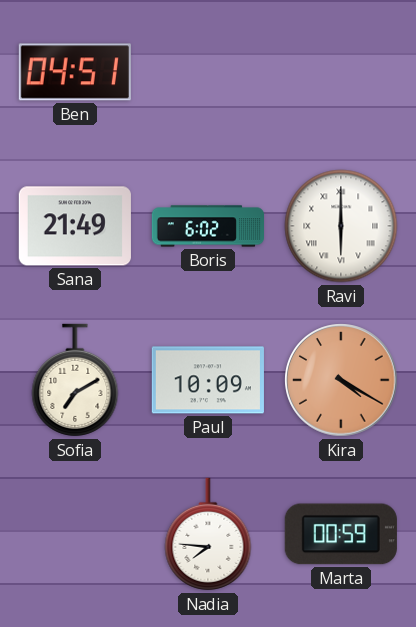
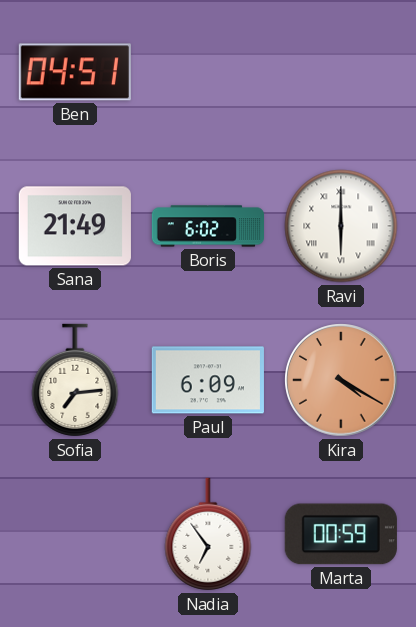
Sofia: 7:10 -> 7:14
Paul: 10:09 -> 6:09
Nadia: 7:46 -> 6:54
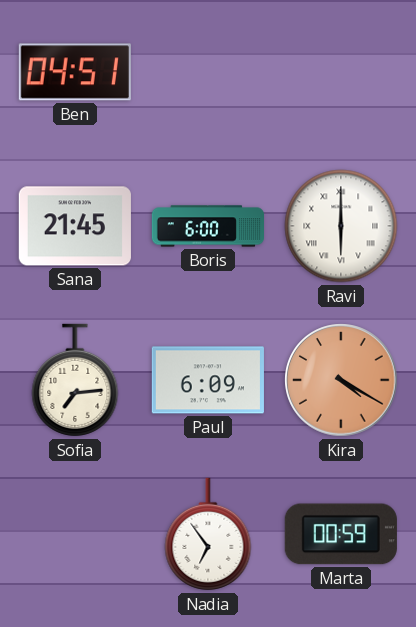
Sana: 21:49 -> 21:45
Boris: 6:02 -> 6:00
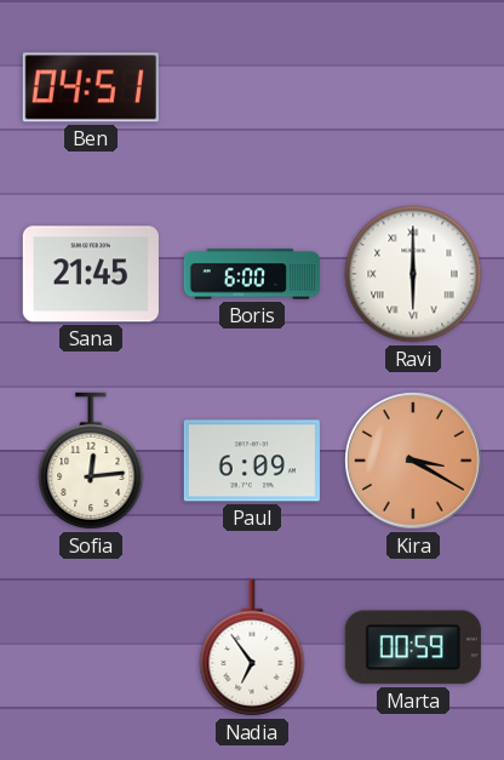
Sofia: 7:14 -> 12:14
Kira: 4:20 -> 3:20
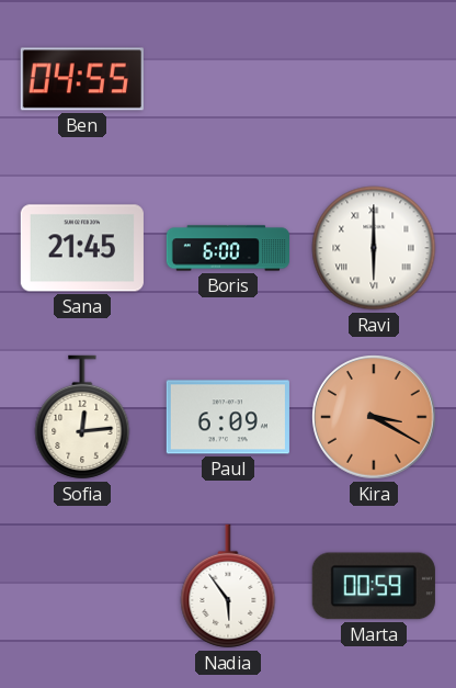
Ben: 04:51 -> 04:55
Nadia: 6:54 -> 5:54
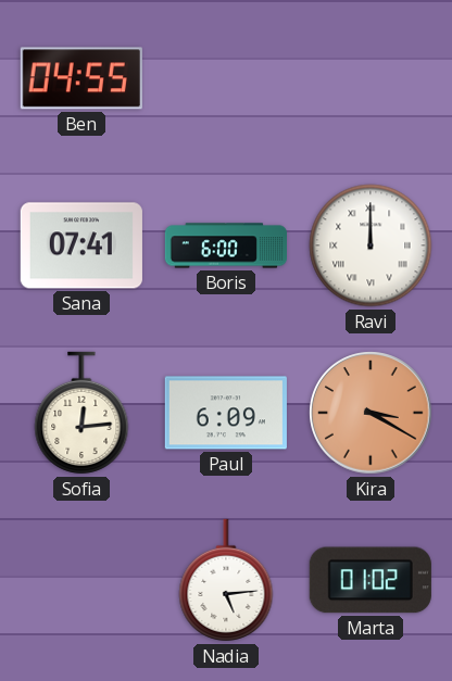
Sana: 21:45 -> 07:41
Ravi: 6:00 -> 12:00
Nadia: 5:54 -> 5:14
Marta: 00:59 -> 01:02
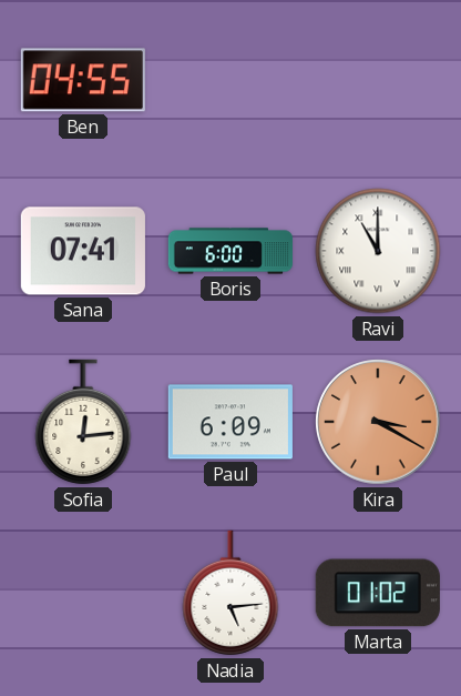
Ravi: 12:00 -> 11:00
